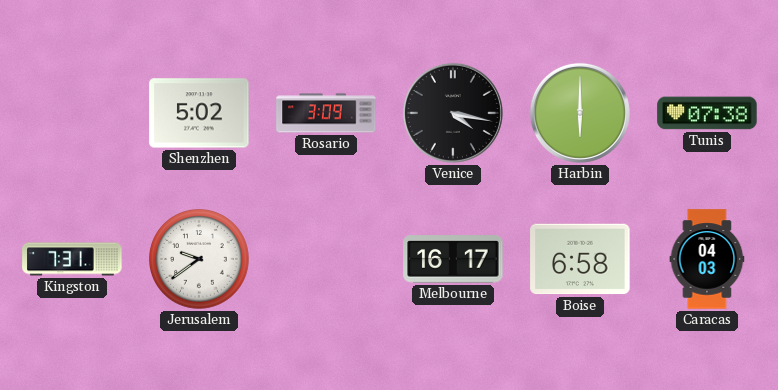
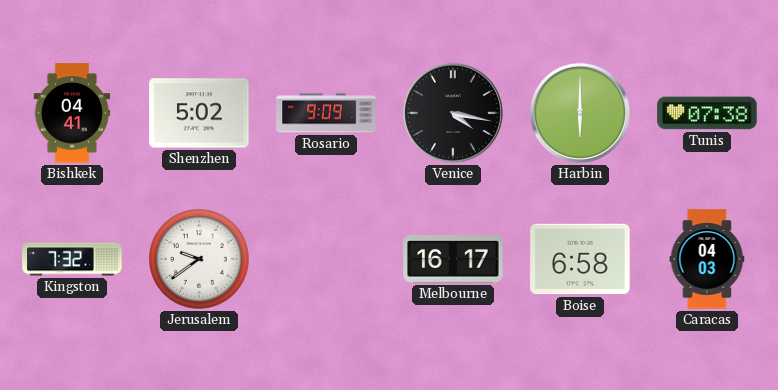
Bishkek: none -> 04:41
Rosario: 3:09 -> 9:09
Kingston: 7:31 -> 7:32
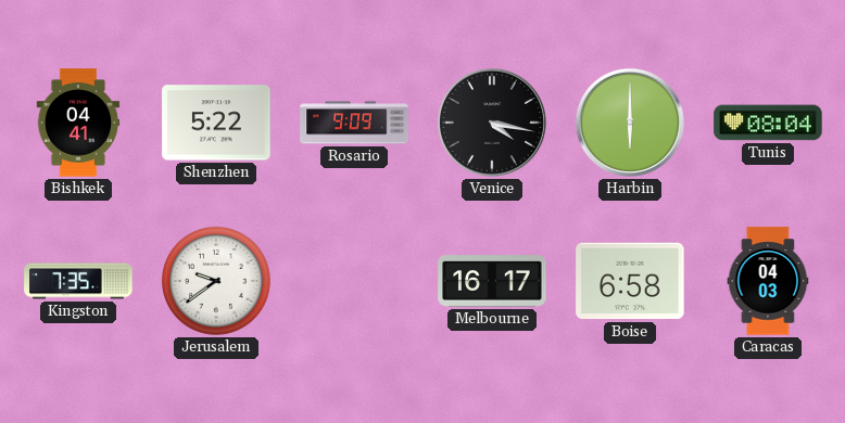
Shenzhen: 5:02 -> 5:22
Tunis: 07:38 -> 08:04
Kingston: 7:32 -> 7:35
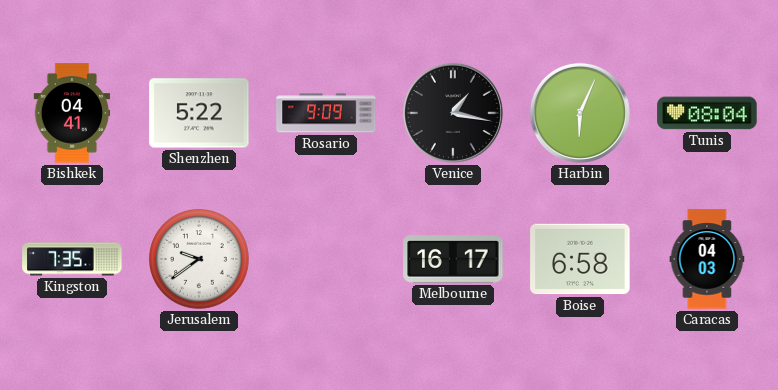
Venice: 4:17 -> 1:17
Harbin: 6:00 -> 6:04
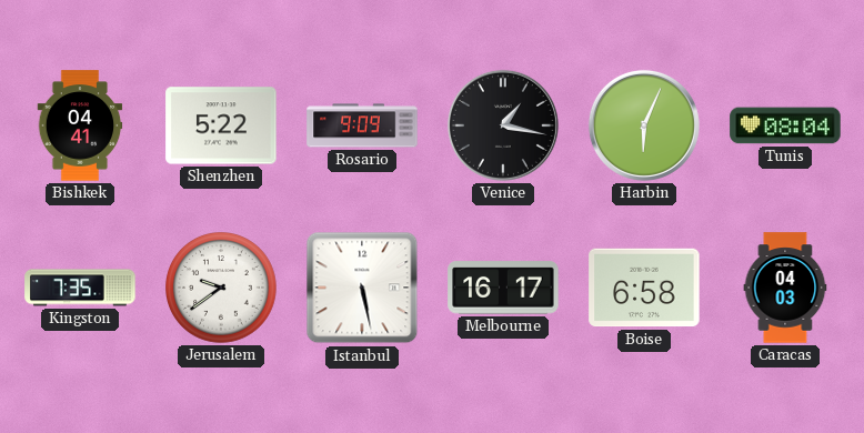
Istanbul: none -> 5:28
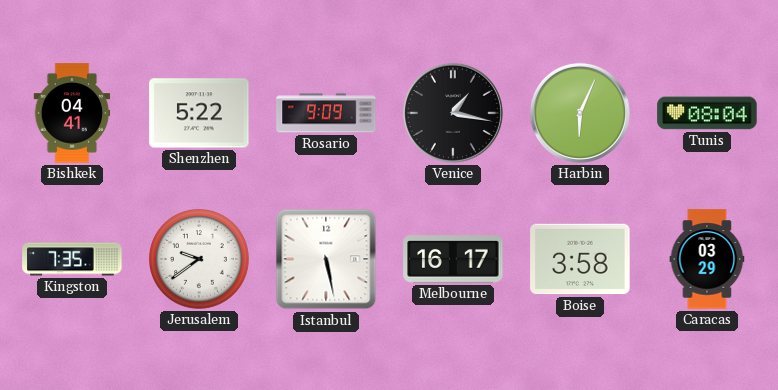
Boise: 6:58 -> 3:58
Caracas: 04:03 -> 03:29
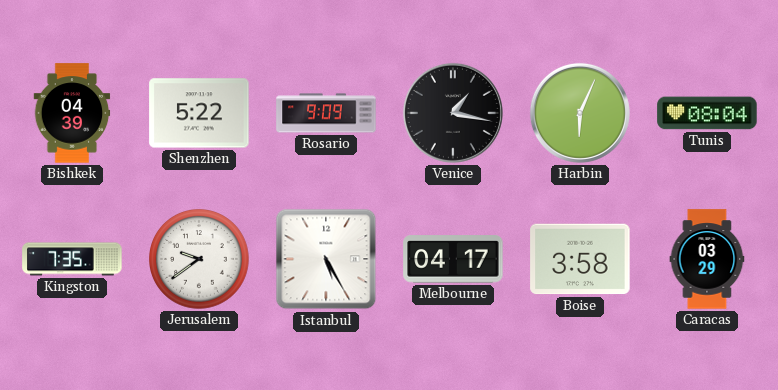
Bishkek: 04:41 -> 04:39
Istanbul: 5:28 -> 5:25
Melbourne: 16:17 -> 04:17
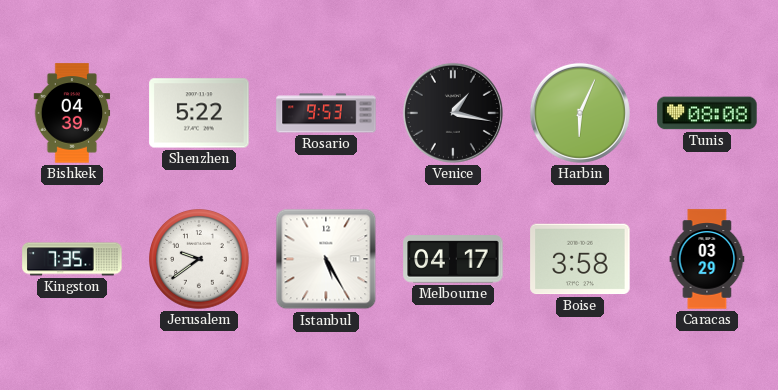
Rosario: 9:09 -> 9:53
Tunis: 08:04 -> 08:08
